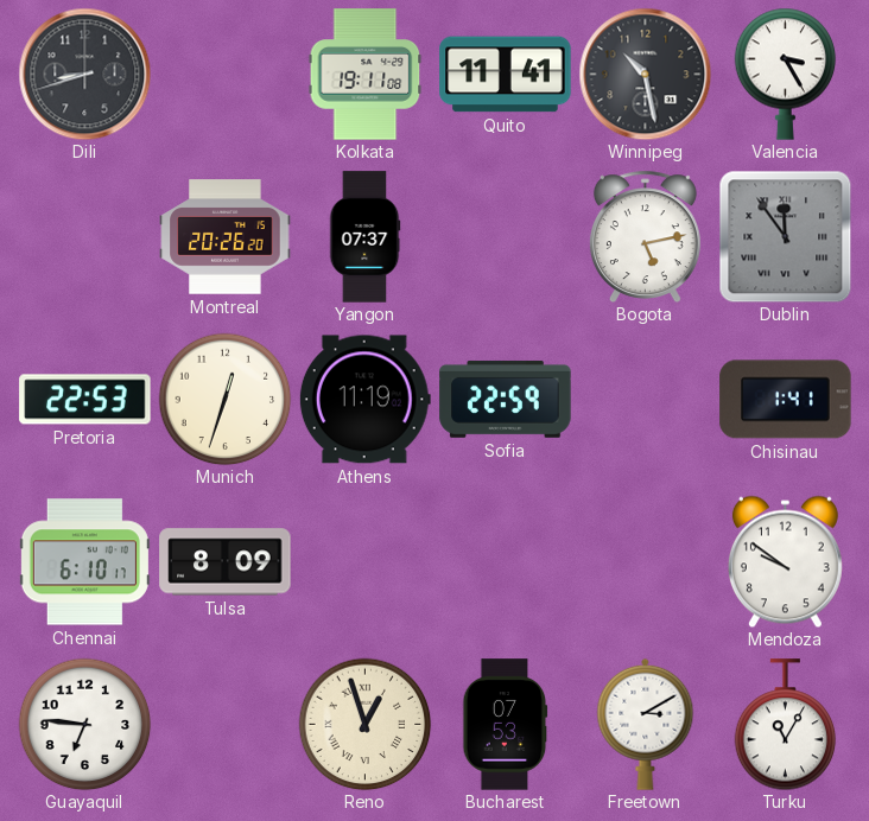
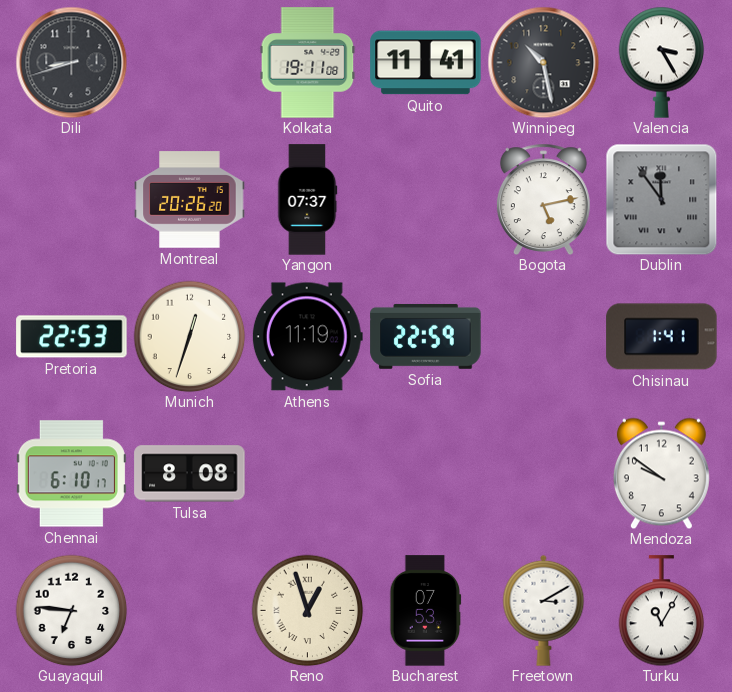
Tulsa: 8:09 -> 8:08
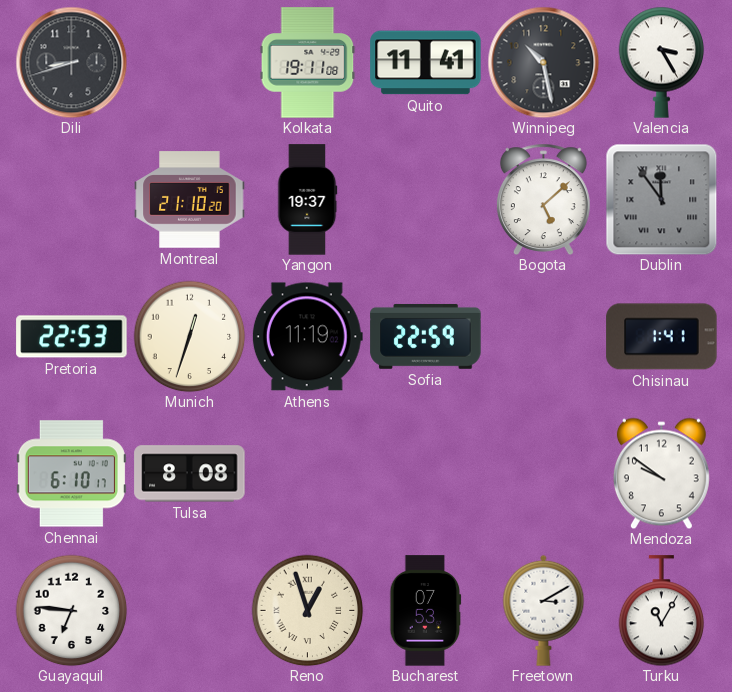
Montreal: 20:26 -> 21:10
Yangon: 07:37 -> 19:37
Bogota: 5:13 -> 5:08
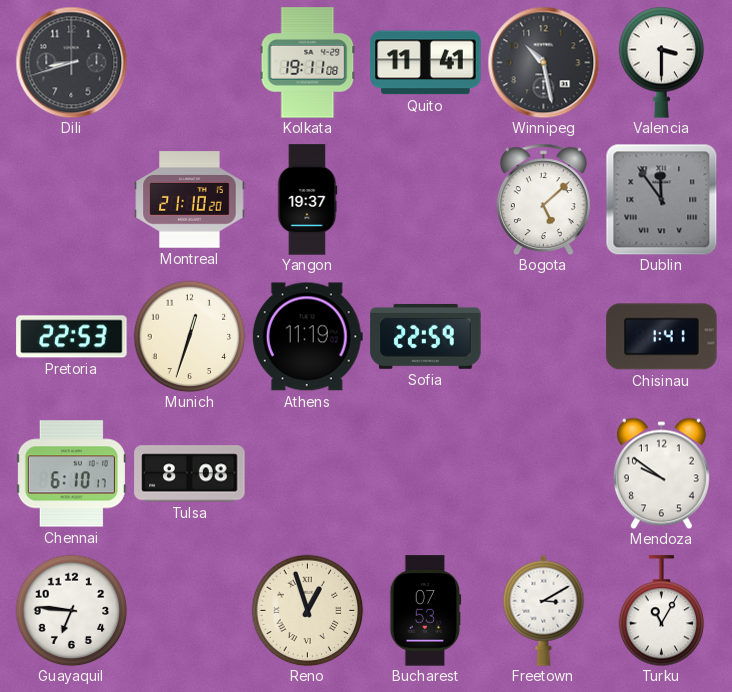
Valencia: 3:25 -> 3:30
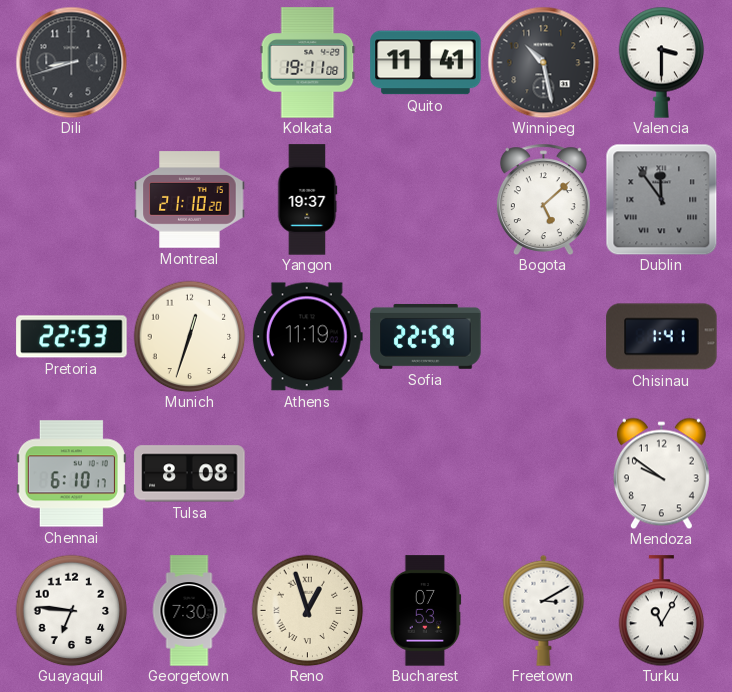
Georgetown: none -> 7:30
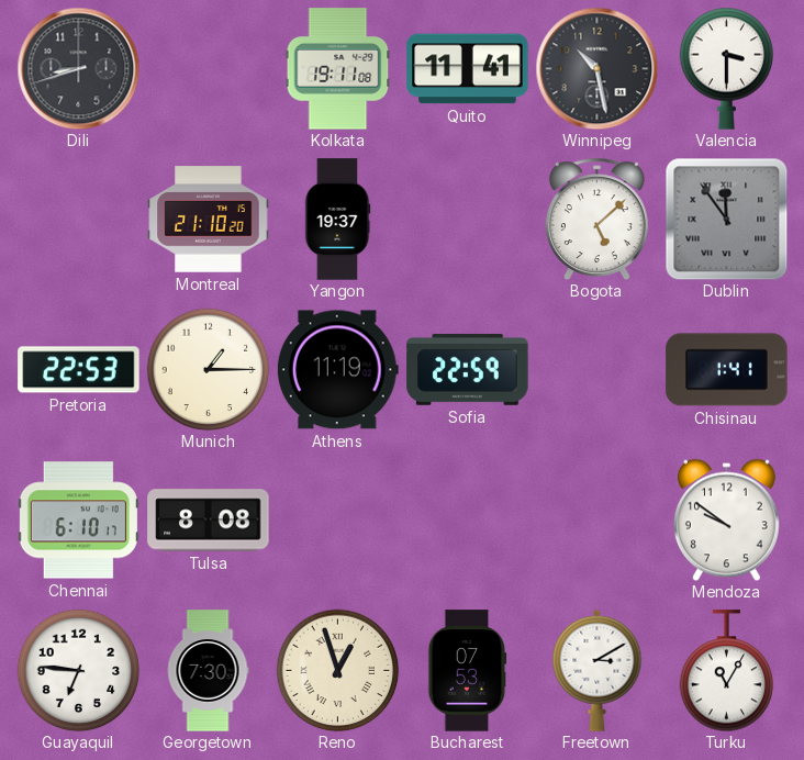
Munich: 12:33 -> 1:15
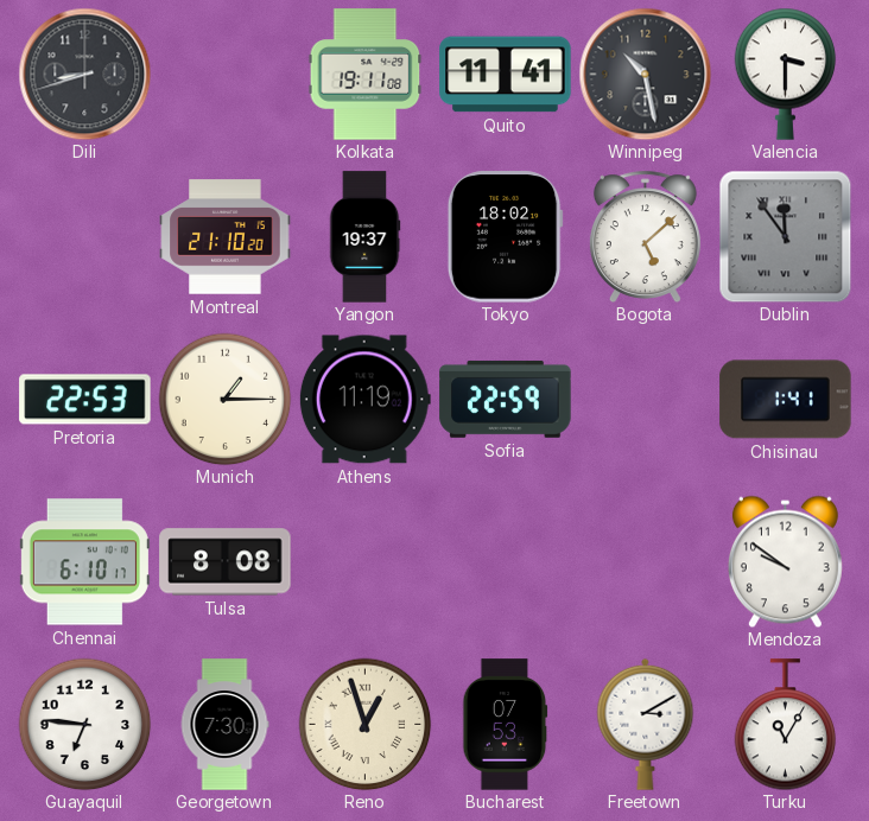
Tokyo: none -> 18:02
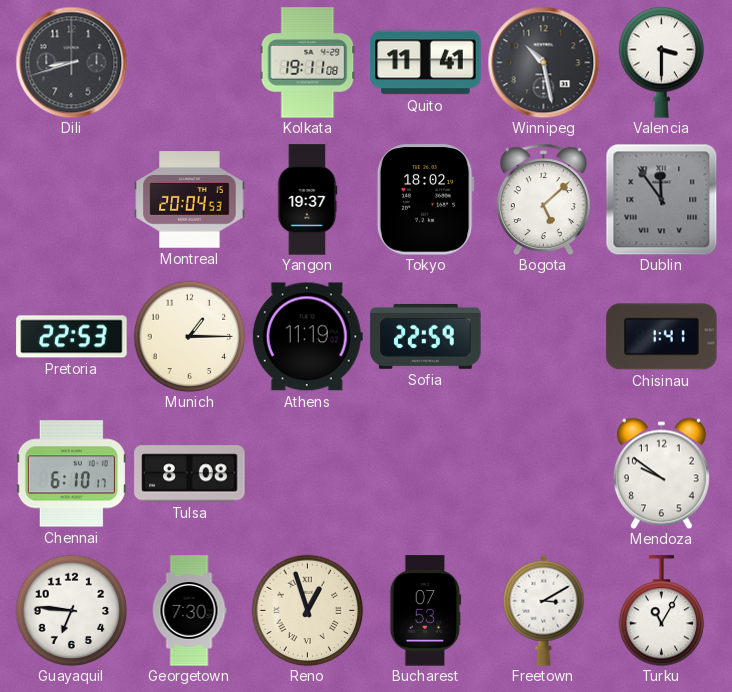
Montreal: 21:10 -> 20:04
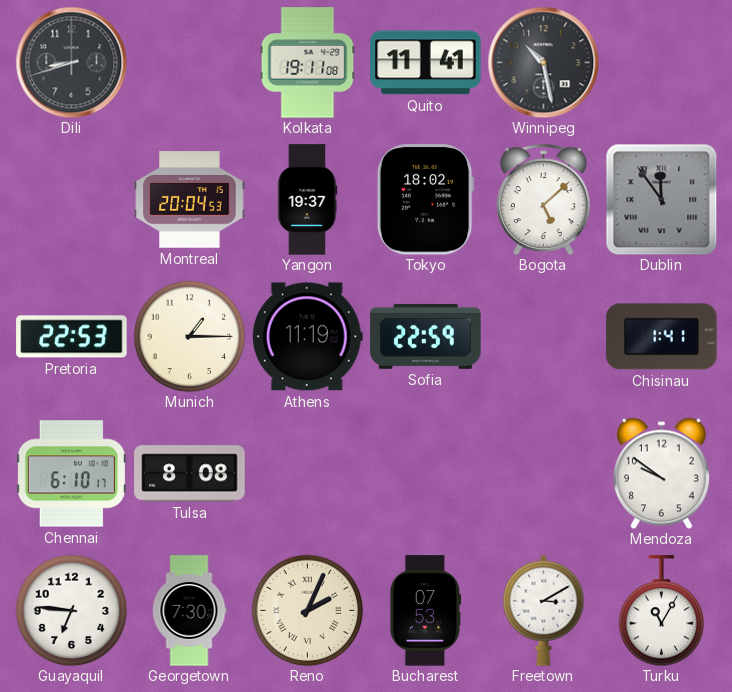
Valencia: 3:30 -> none
Reno: 12:57 -> 2:04
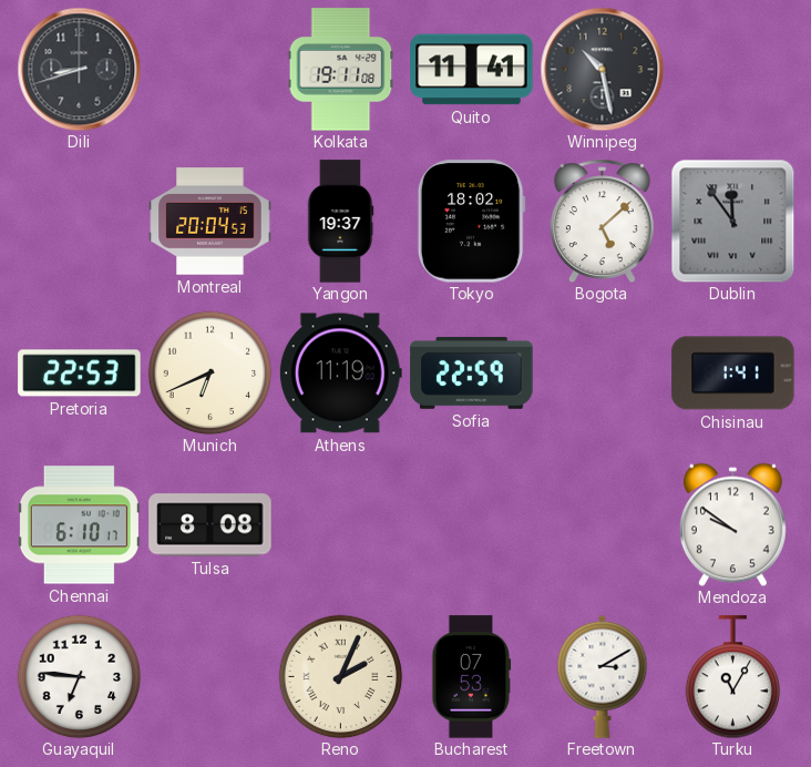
Munich: 1:15 -> 6:41
Georgetown: 7:30 -> none
